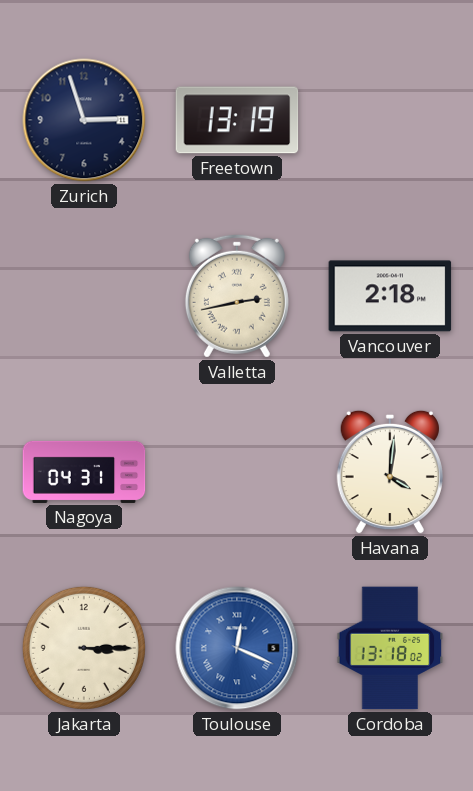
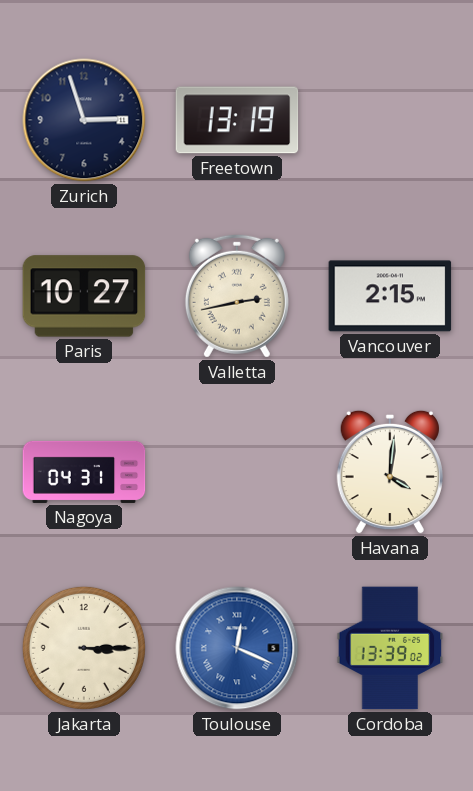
Paris: none -> 10:27
Vancouver: 2:18 -> 2:15
Cordoba: 13:18 -> 13:39
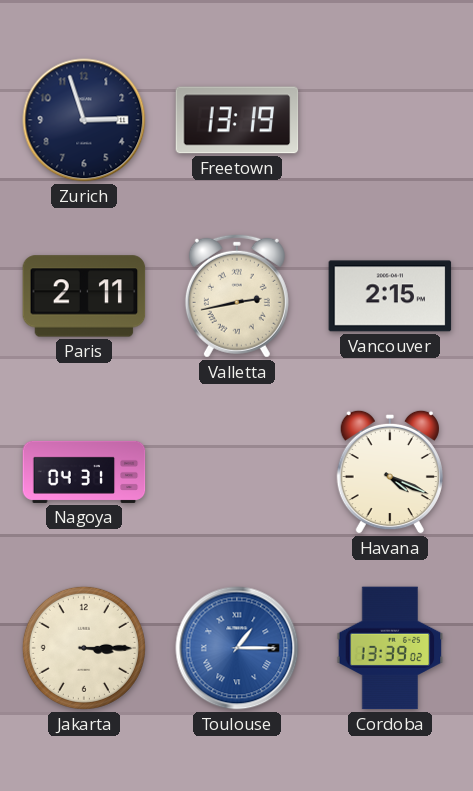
Paris: 10:27 -> 2:11
Havana: 4:01 -> 4:19
Toulouse: 12:19 -> 1:15
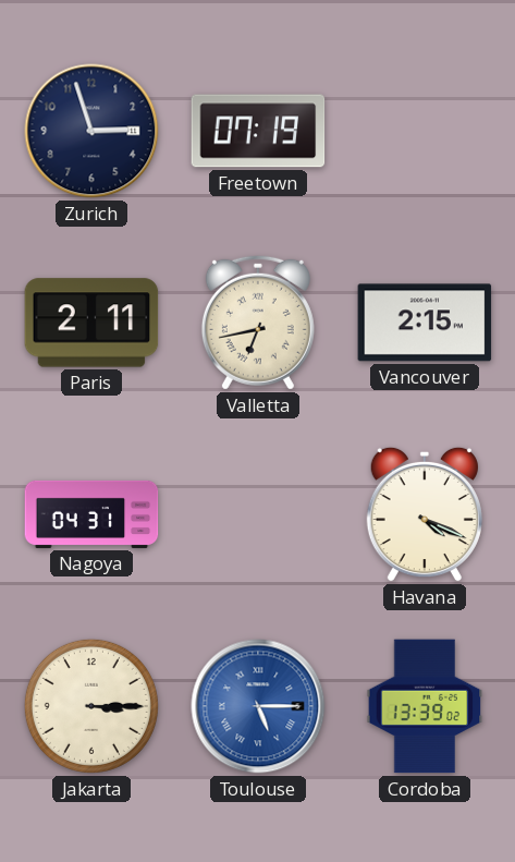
Freetown: 13:19 -> 07:19
Valletta: 2:43 -> 6:43
Toulouse: 1:15 -> 5:15
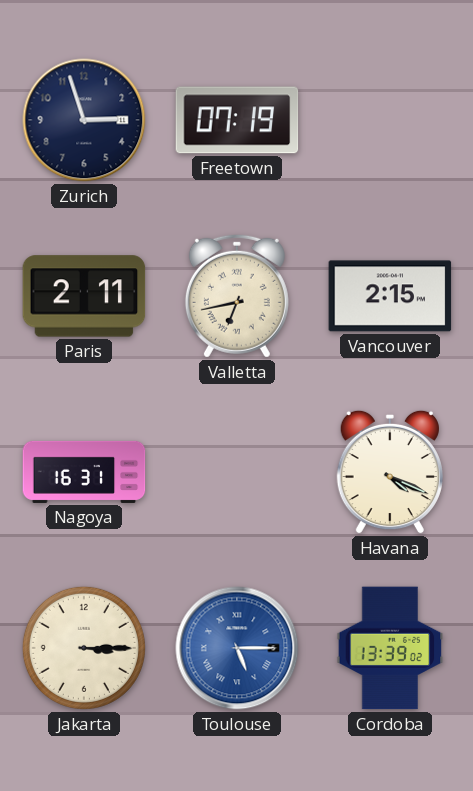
Nagoya: 04:31 -> 16:31
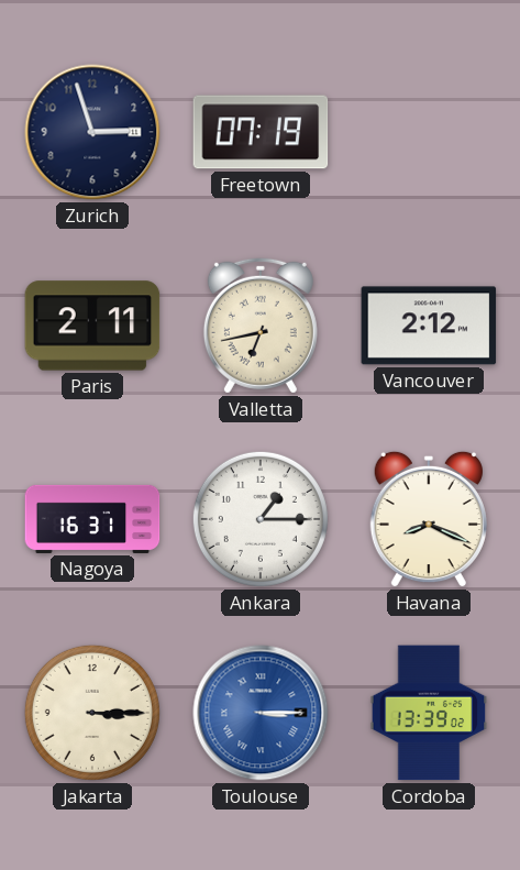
Vancouver: 2:15 -> 2:12
Ankara: none -> 1:15
Havana: 4:19 -> 8:19
Toulouse: 5:15 -> 3:15
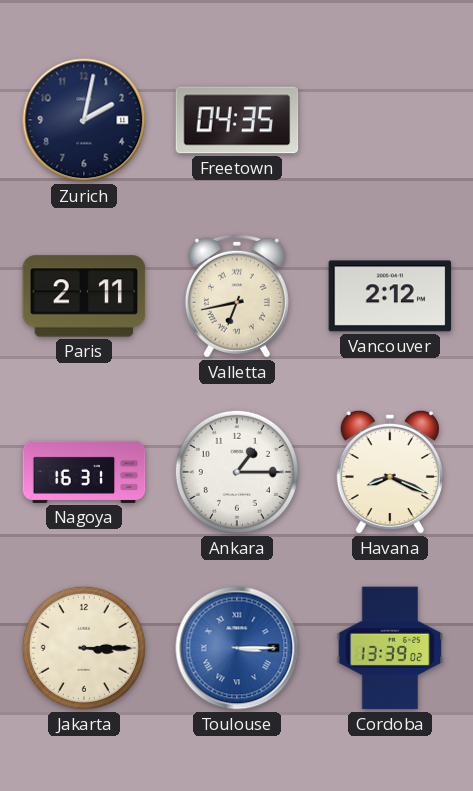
Zurich: 2:57 -> 2:02
Freetown: 07:19 -> 04:35
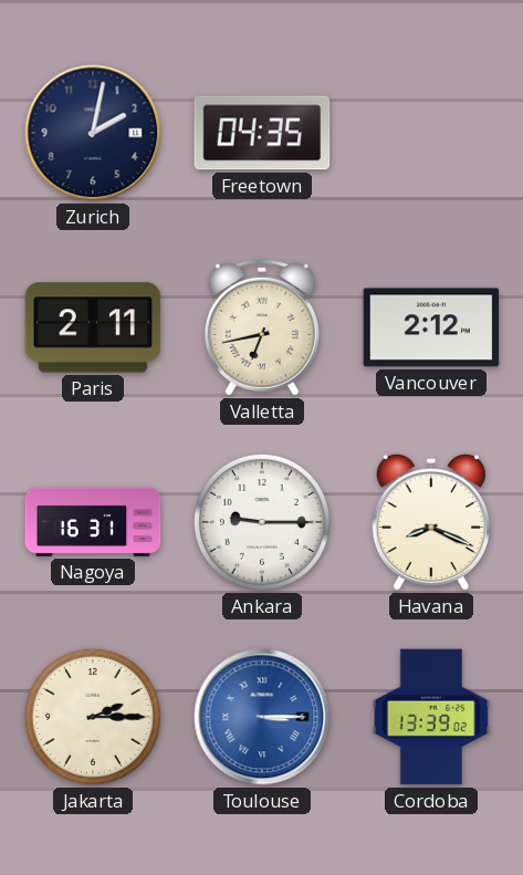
Ankara: 1:15 -> 9:15
Jakarta: 3:15 -> 2:15
